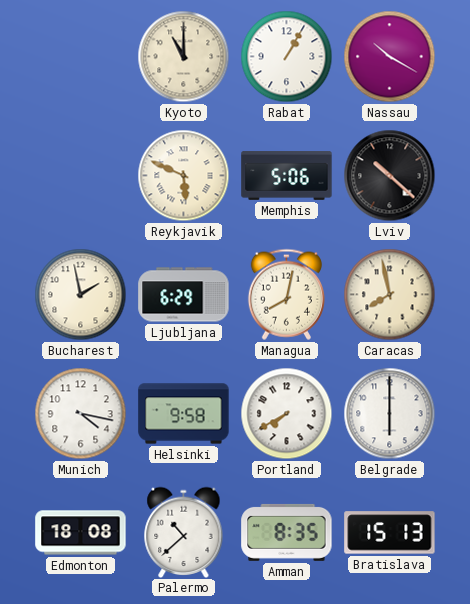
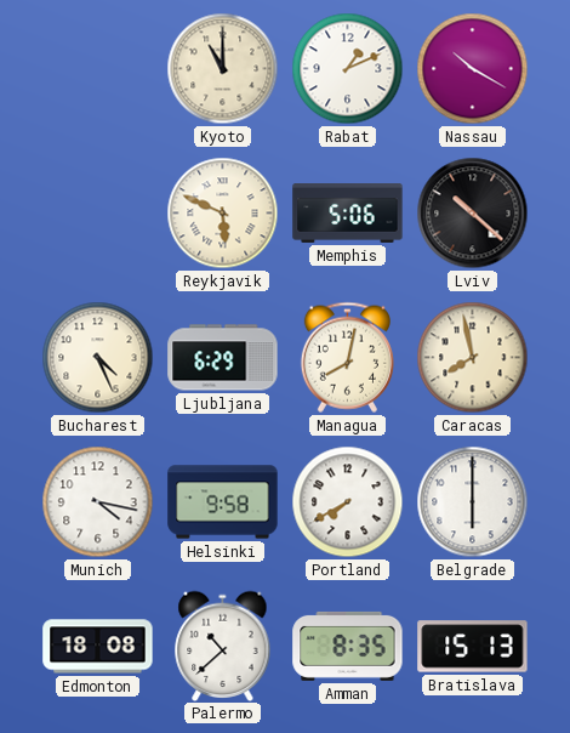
Rabat: 1:05 -> 1:11
Bucharest: 1:58 -> 4:26
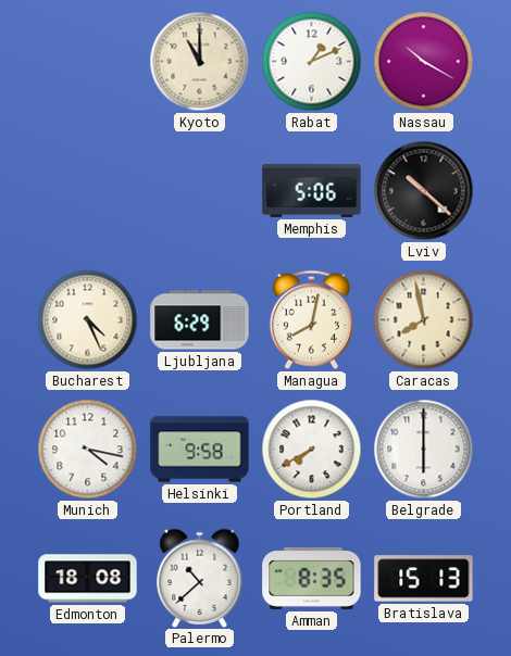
Reykjavik: 5:49 -> none
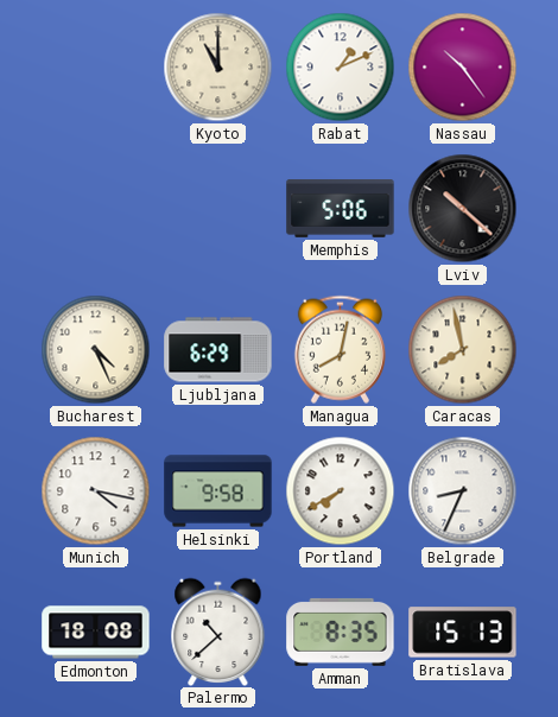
Nassau: 10:20 -> 10:24
Belgrade: 6:00 -> 8:34
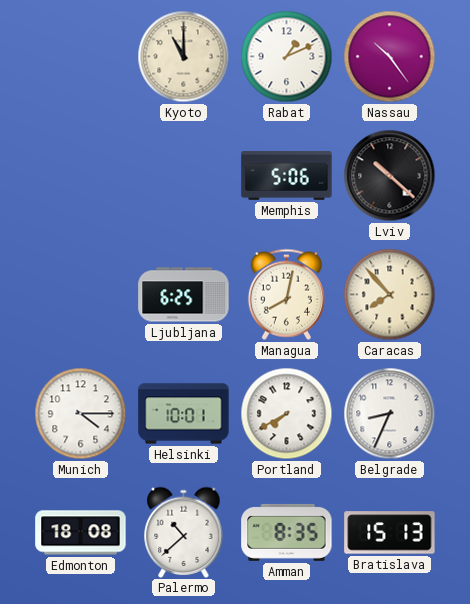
Bucharest: 4:26 -> none
Ljubljana: 6:29 -> 6:25
Caracas: 7:58 -> 7:53
Munich: 4:17 -> 4:15
Helsinki: 9:58 -> 10:01
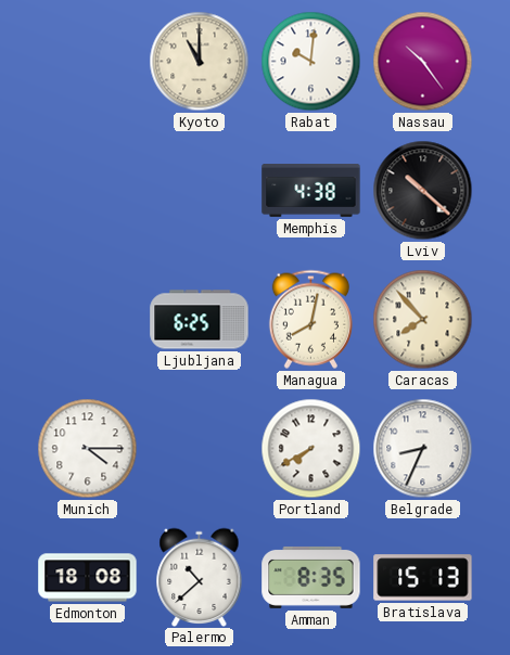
Rabat: 1:11 -> 10:01
Memphis: 5:06 -> 4:38
Helsinki: 10:01 -> none
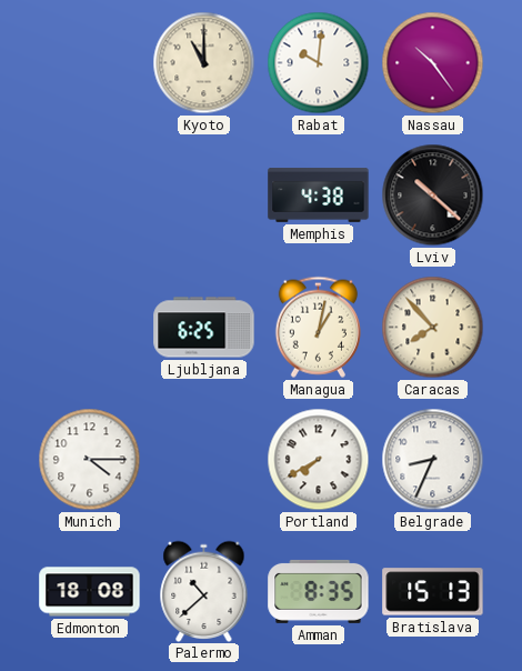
Managua: 8:02 -> 1:02
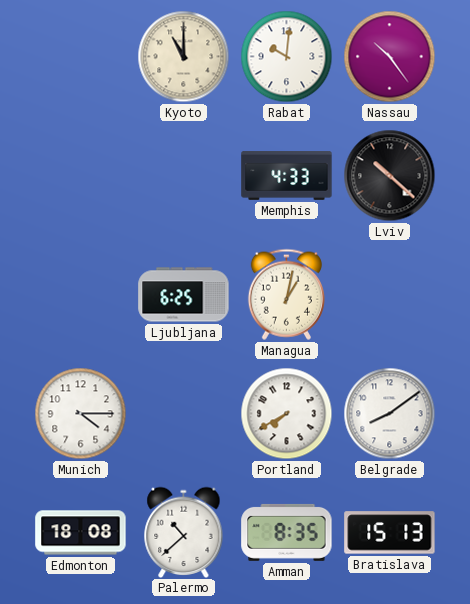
Memphis: 4:38 -> 4:33
Caracas: 7:53 -> none
Belgrade: 8:34 -> 8:09
